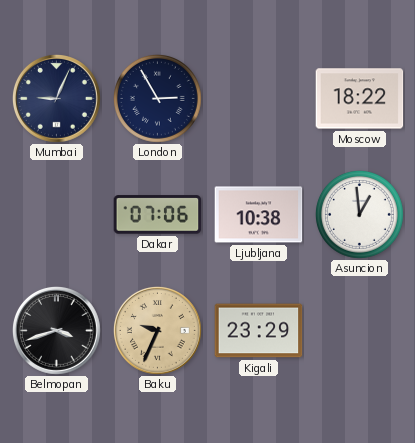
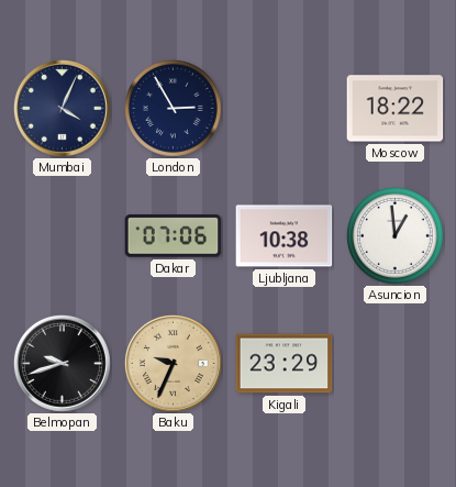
Mumbai: 9:04 -> 4:04
Belmopan: 3:42 -> 9:42
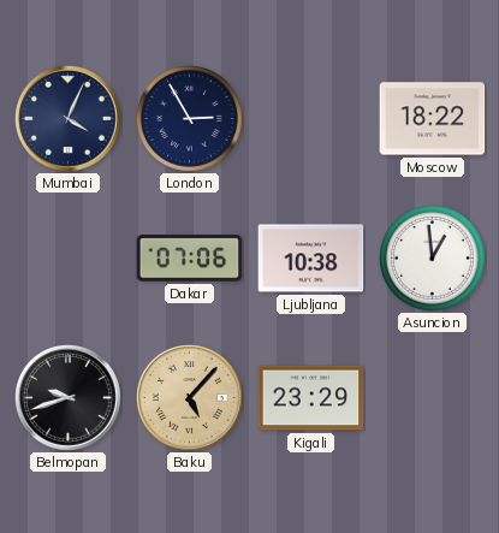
Baku: 9:34 -> 5:07
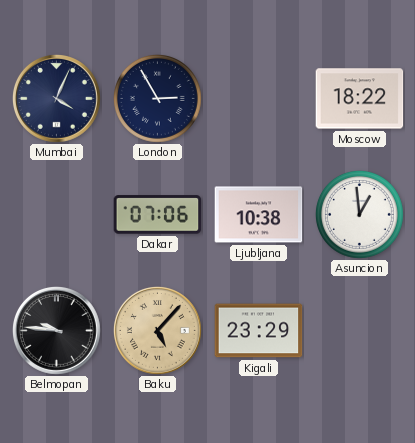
Belmopan: 9:42 -> 9:46
